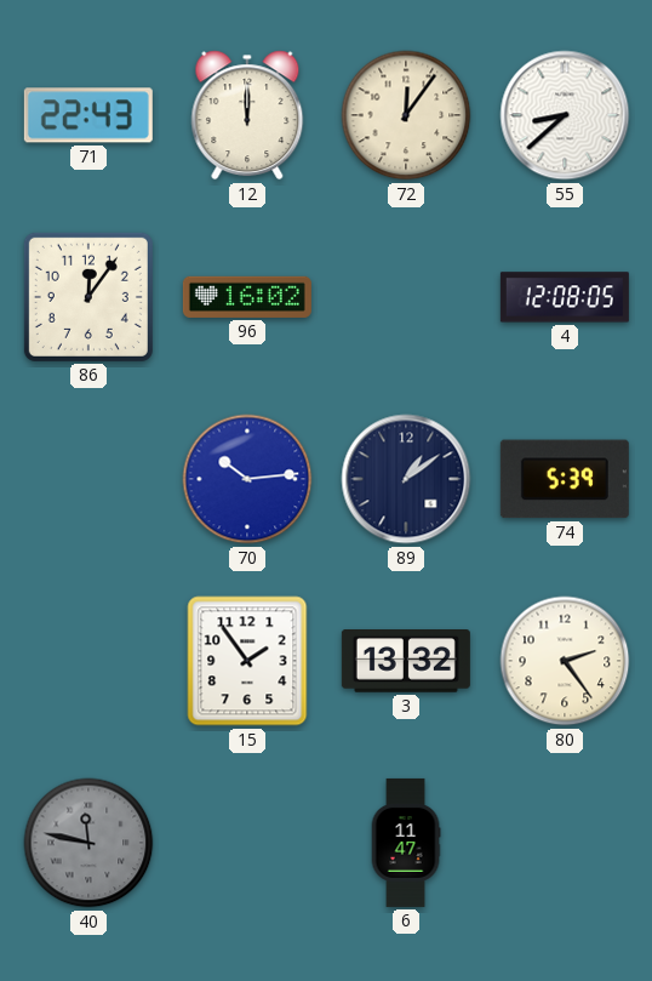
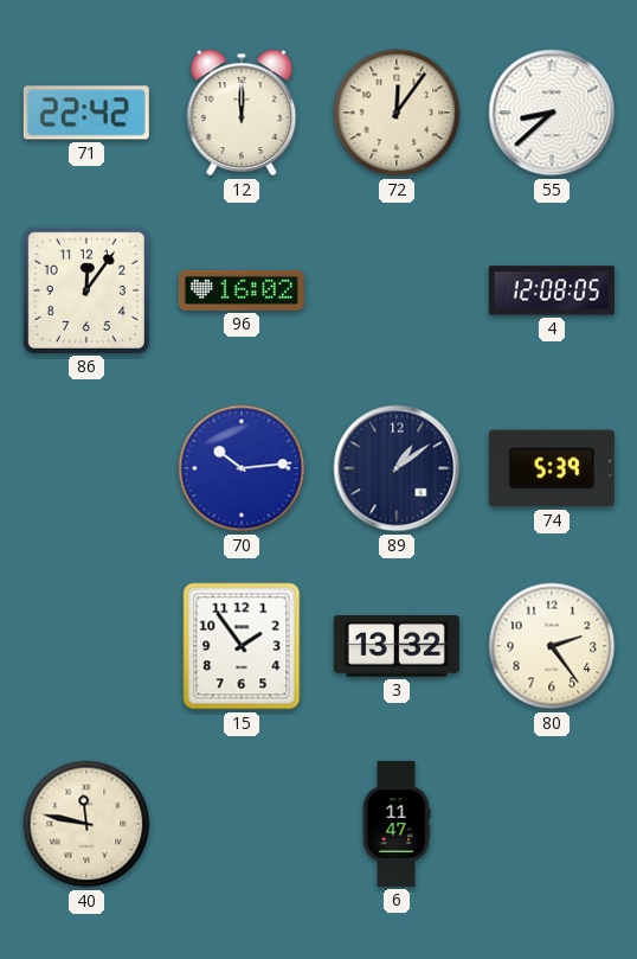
71: 22:43 -> 22:42
40 dial: grey -> cream
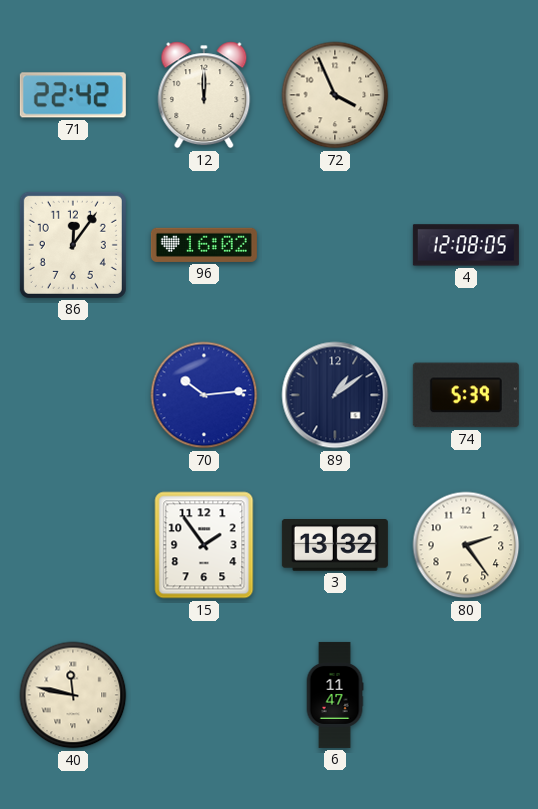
72: 12:06 -> 3:56
55: 8:38 -> none
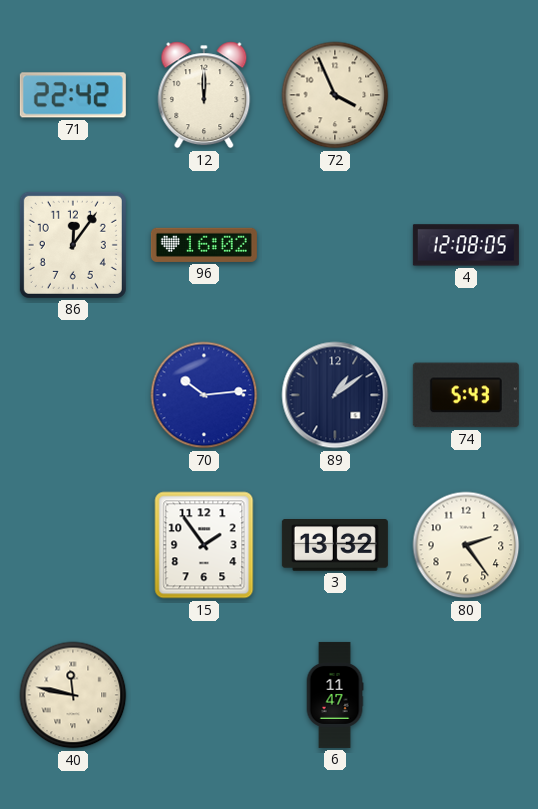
74: 5:39 -> 5:43
